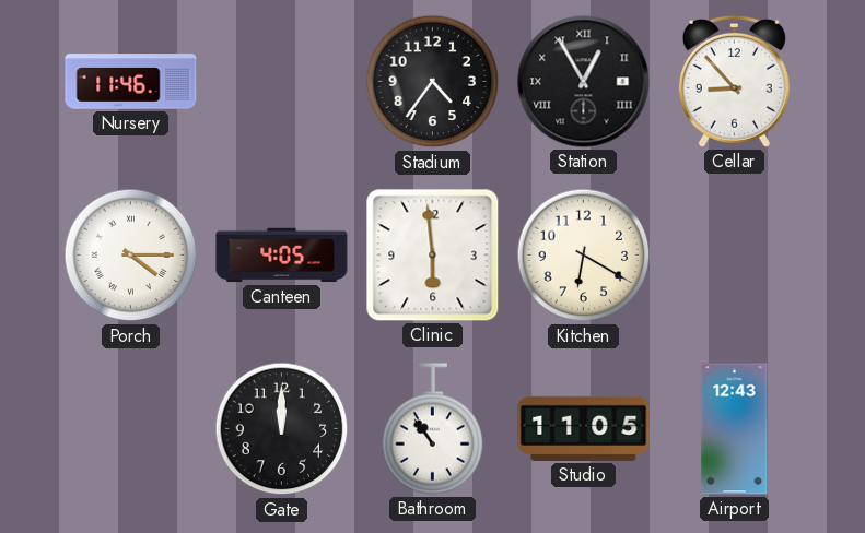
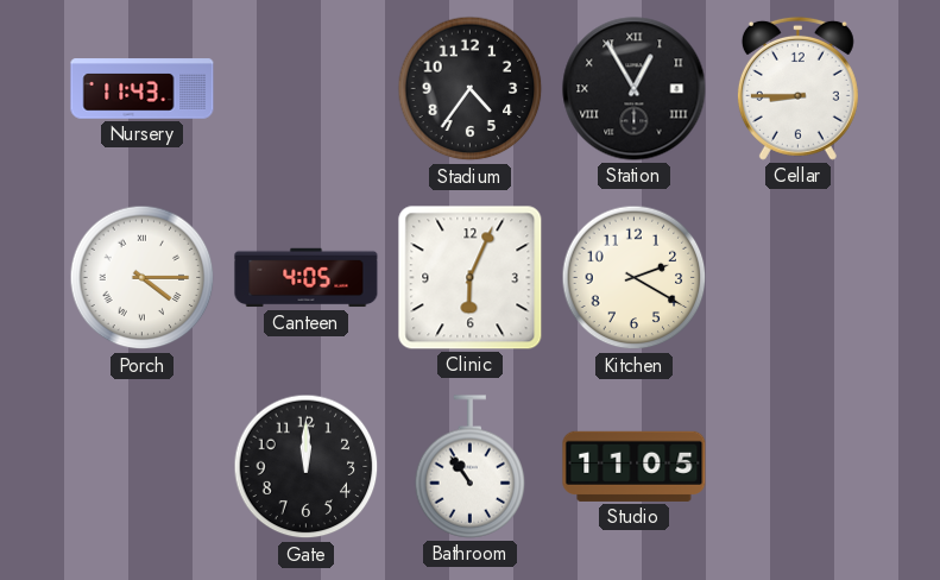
Nursery: 11:46 -> 11:43
Cellar: 8:53 -> 8:45
Clinic: 5:59 -> 6:04
Kitchen: 6:20 -> 2:20
Airport: 12:43 -> none
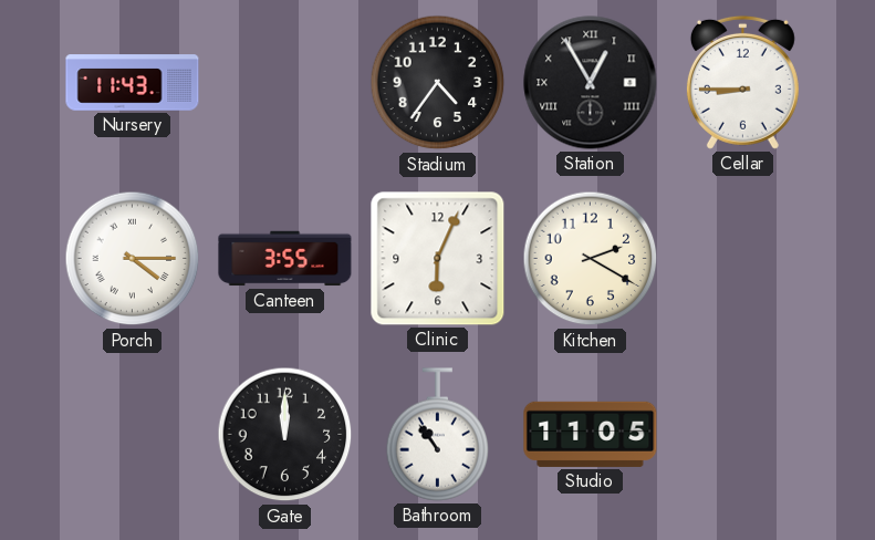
Canteen: 4:05 -> 3:55
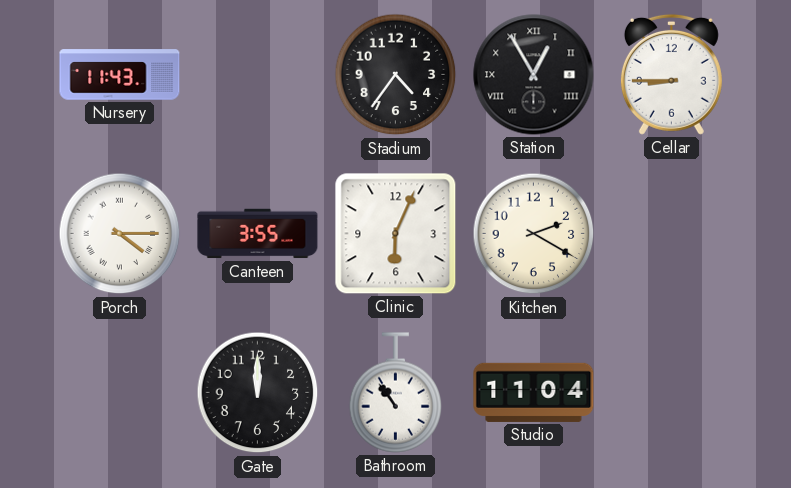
Studio: 11:05 -> 11:04
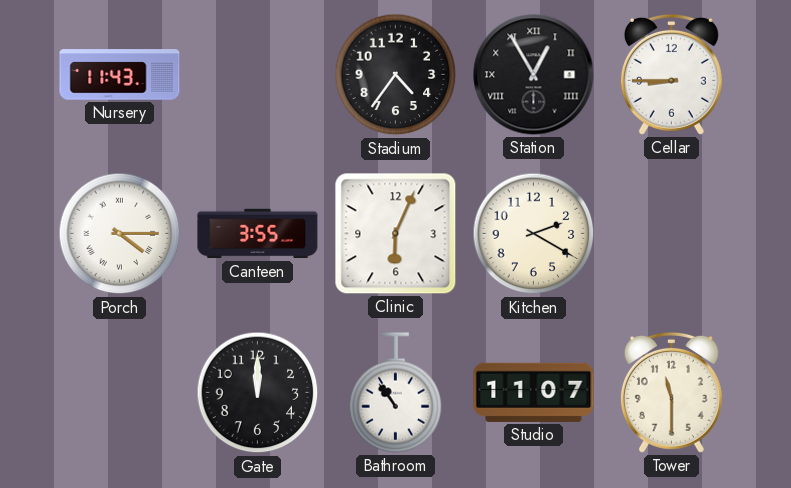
Studio: 11:04 -> 11:07
Tower: none -> 11:30
